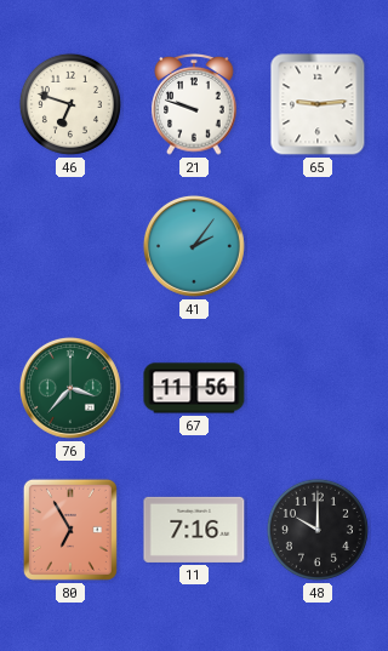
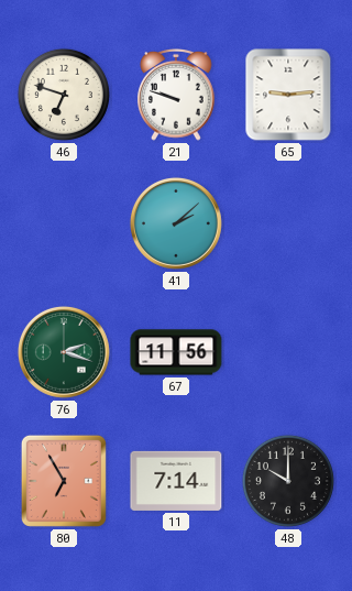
41: 2:06 -> 2:08
76: 3:37 -> 2:18
11: 7:16 -> 7:14
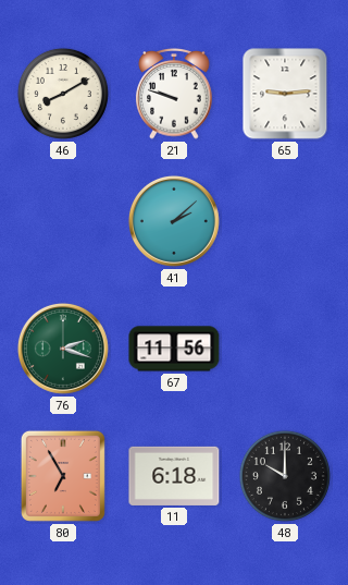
46: 6:48 -> 8:10
11: 7:14 -> 6:18
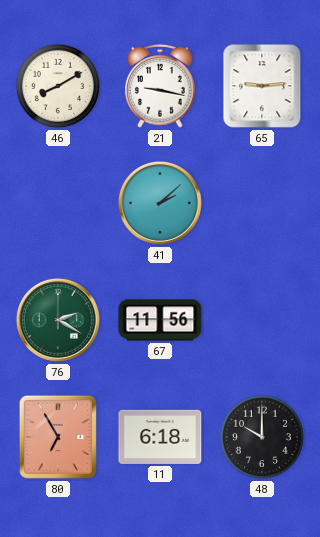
21: 9:48 -> 9:17
76: 2:18 -> 2:20
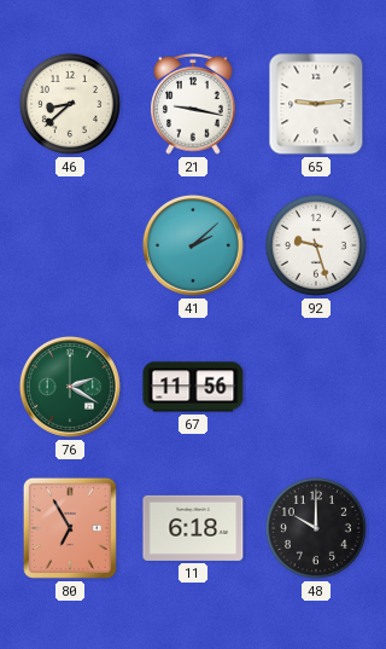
46: 8:10 -> 8:38
92: none -> 9:27
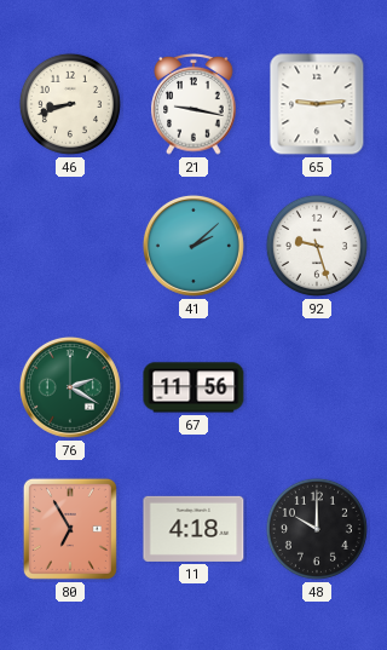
46: 8:38 -> 8:42
11: 6:18 -> 4:18
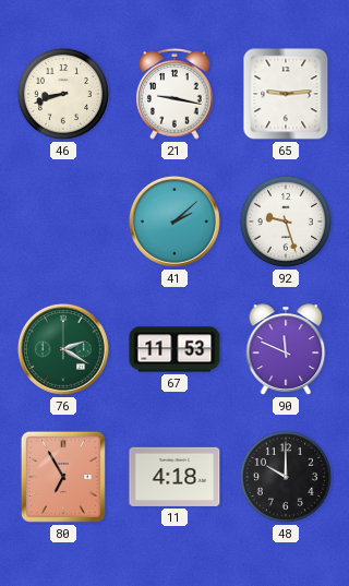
67: 11:56 -> 11:53
90: none -> 11:49
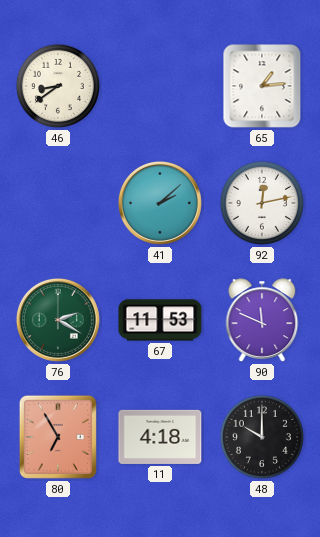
46: 8:42 -> 8:39
21: 9:17 -> none
65: 9:14 -> 1:14
92: 9:27 -> 12:13
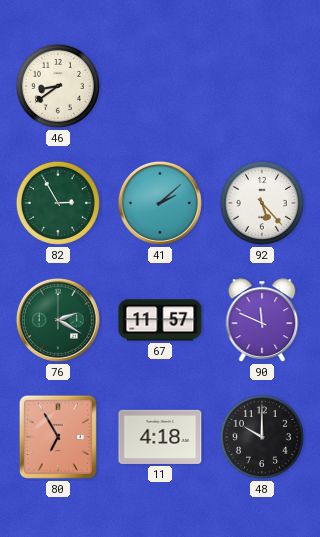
65: 1:14 -> none
82: none -> 2:55
92: 12:13 -> 5:23
67: 11:53 -> 11:57
